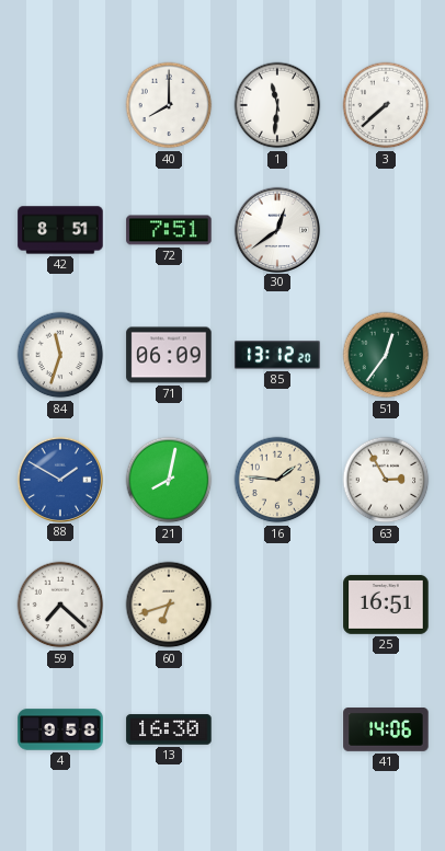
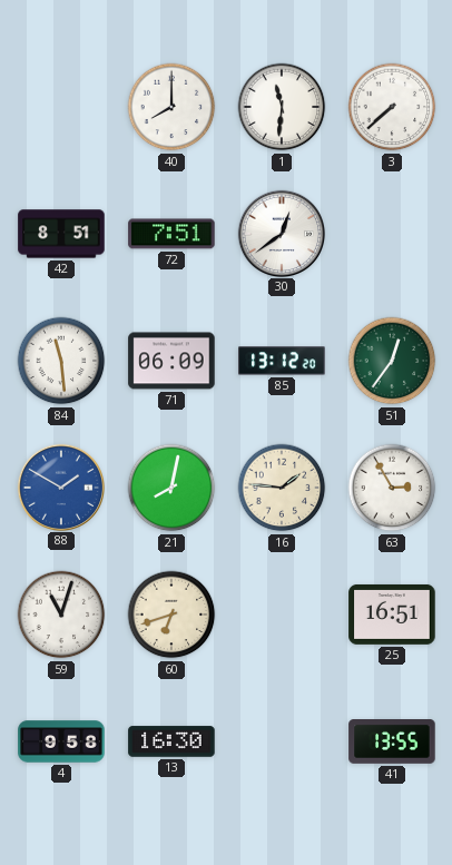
84: 11:33 -> 11:29
59: 7:22 -> 11:03
41: 14:06 -> 13:55
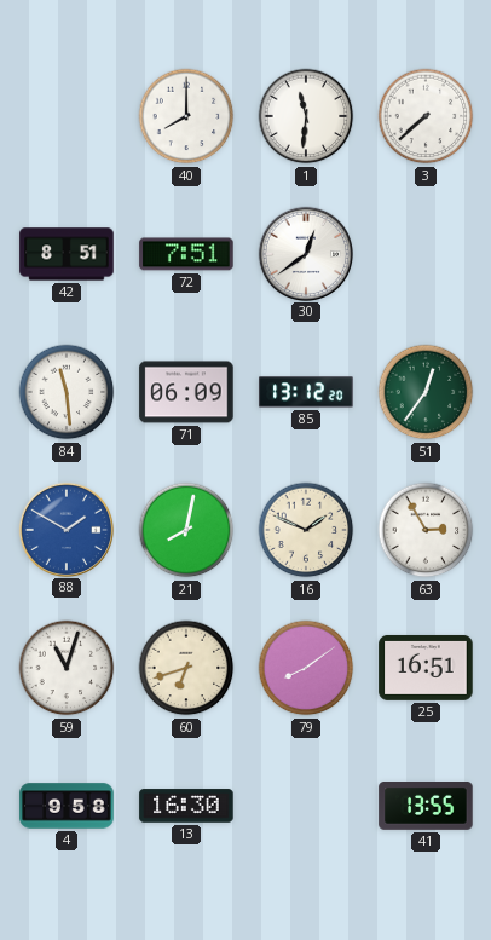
16: 1:46 -> 1:49
79: none -> 8:09
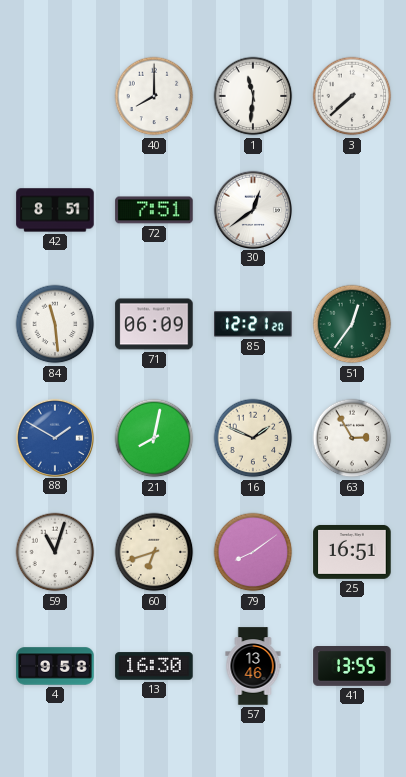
85: 13:12 -> 12:21
57: none -> 13:46
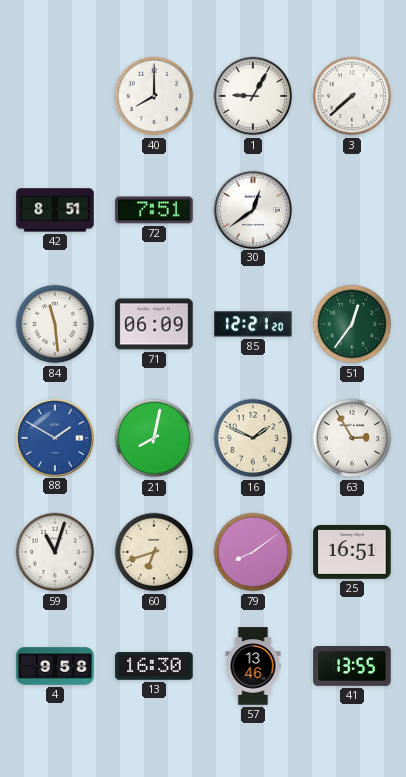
1: 11:31 -> 9:05
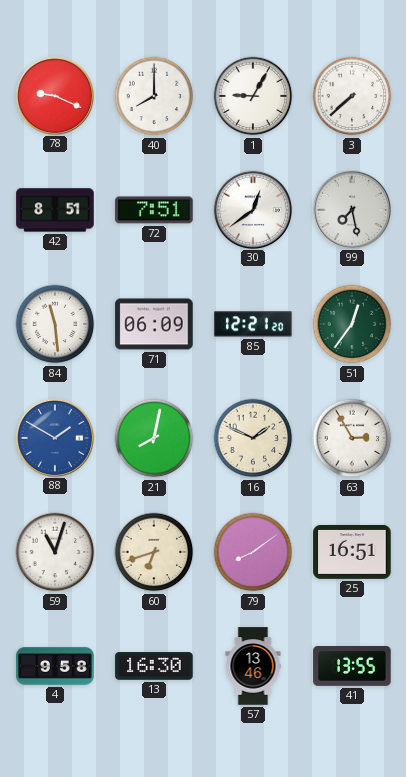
78: none -> 9:19
99: none -> 7:28
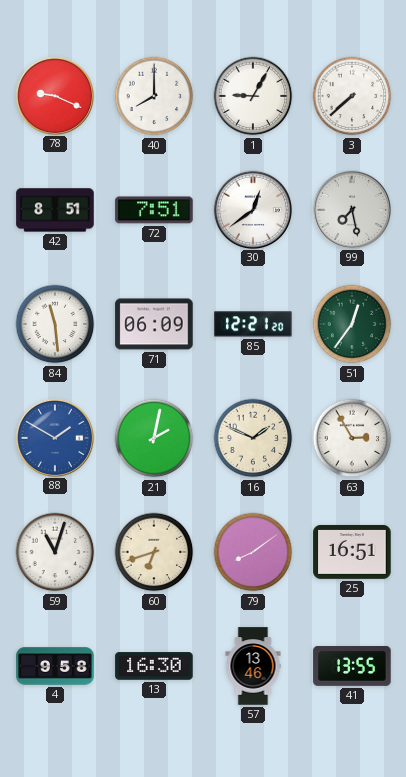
21: 8:02 -> 2:02
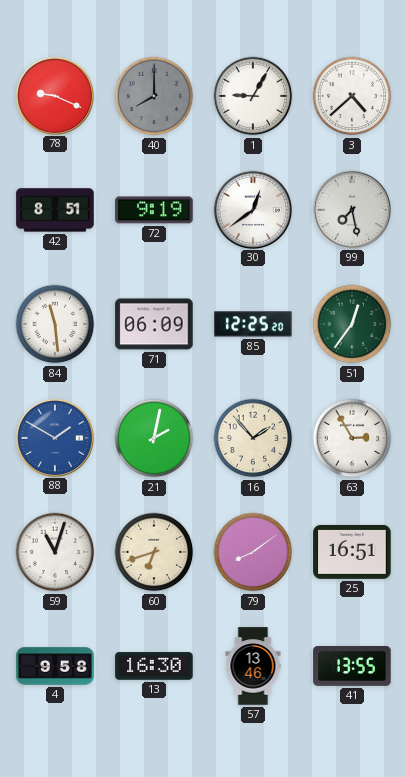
40 dial: white -> grey
3: 7:38 -> 4:38
72: 7:51 -> 9:19
85: 12:21 -> 12:25
16: 1:49 -> 1:53
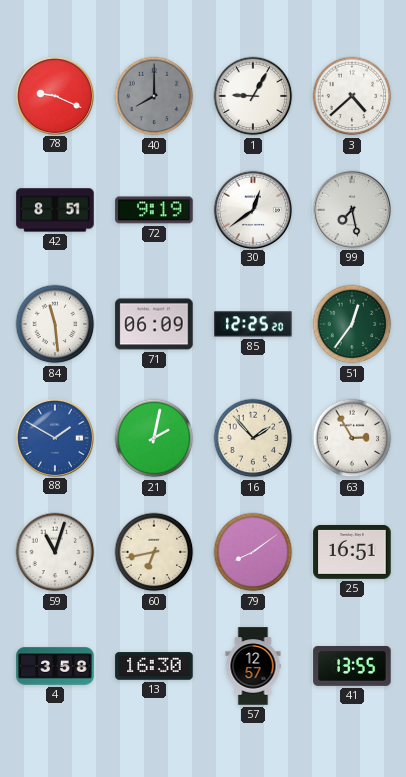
60: 6:42 -> 6:43
4: 9:58 -> 3:58
57: 13:46 -> 12:57
